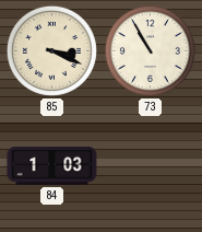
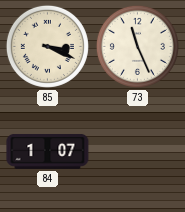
73: 10:55 -> 11:26
84: 1:03 -> 1:07
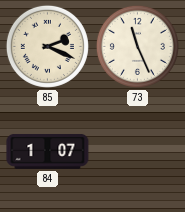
85: 3:19 -> 2:19
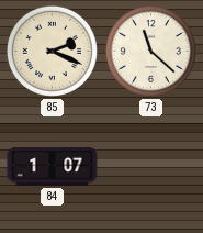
73: 11:26 -> 11:22
